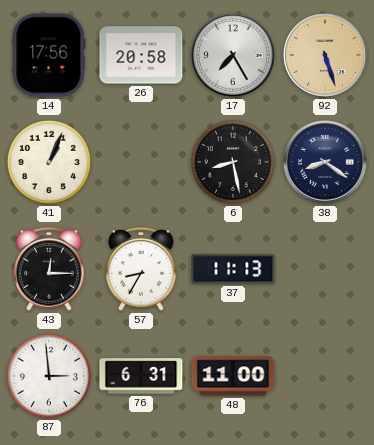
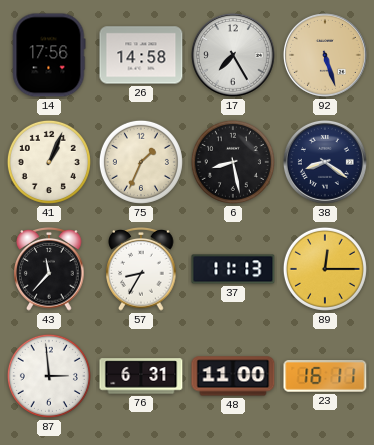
26: 20:58 -> 14:58
75: none -> 1:34
43: 12:15 -> 11:37
89: none -> 12:15
23: none -> 16:11
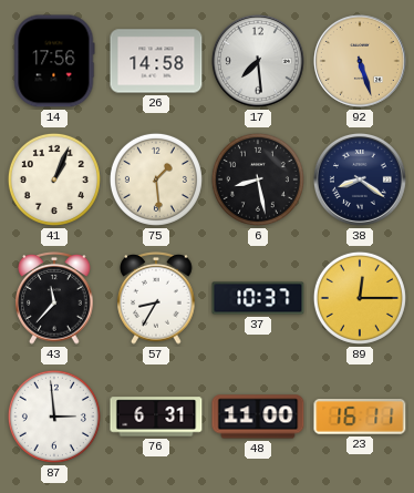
17: 7:25 -> 7:29
75: 1:34 -> 1:29
37: 11:13 -> 10:37
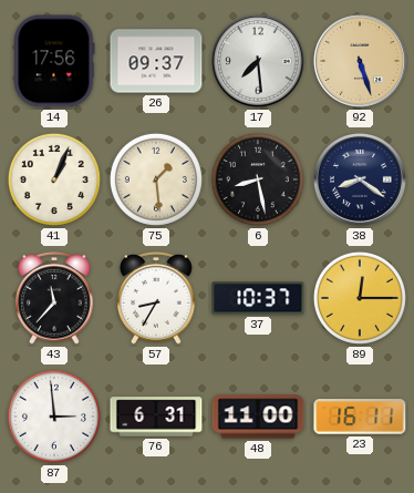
26: 14:58 -> 09:37
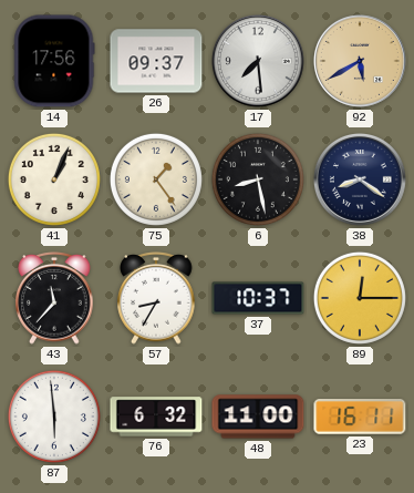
92: 5:27 -> 5:40
75: 1:29 -> 1:24
87: 2:59 -> 5:59
76: 6:31 -> 6:32
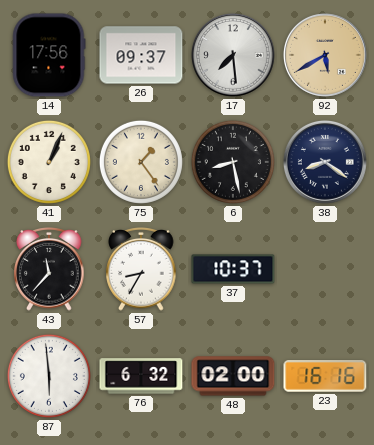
89: 12:15 -> none
48: 11:00 -> 02:00
23: 16:11 -> 16:16
